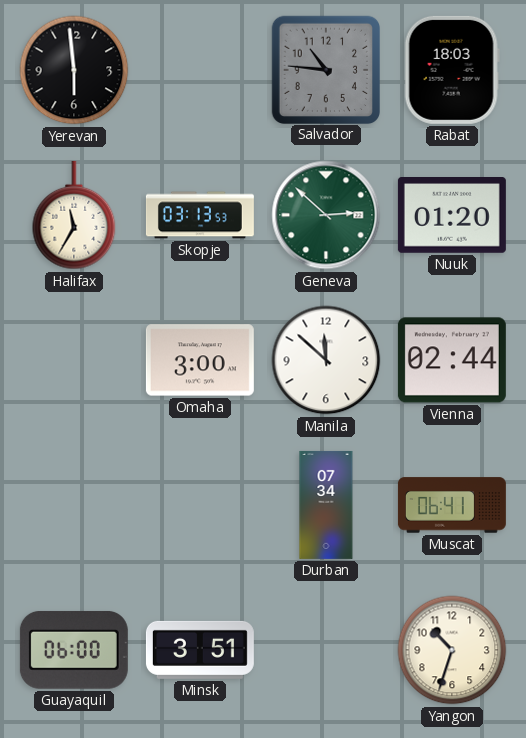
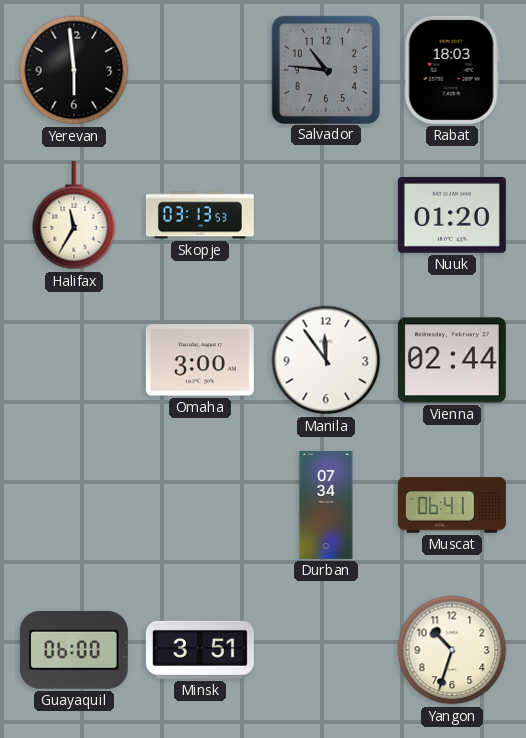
Geneva: 2:52 -> none
Manila: 11:52 -> 11:54
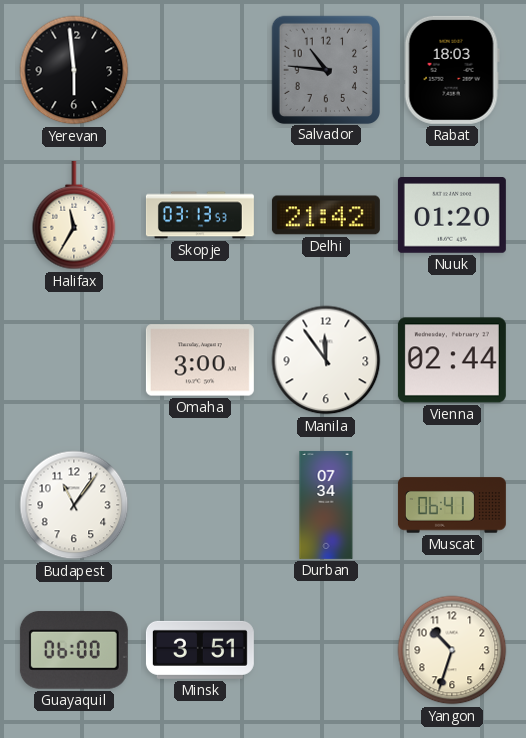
Delhi: none -> 21:42
Budapest: none -> 11:06
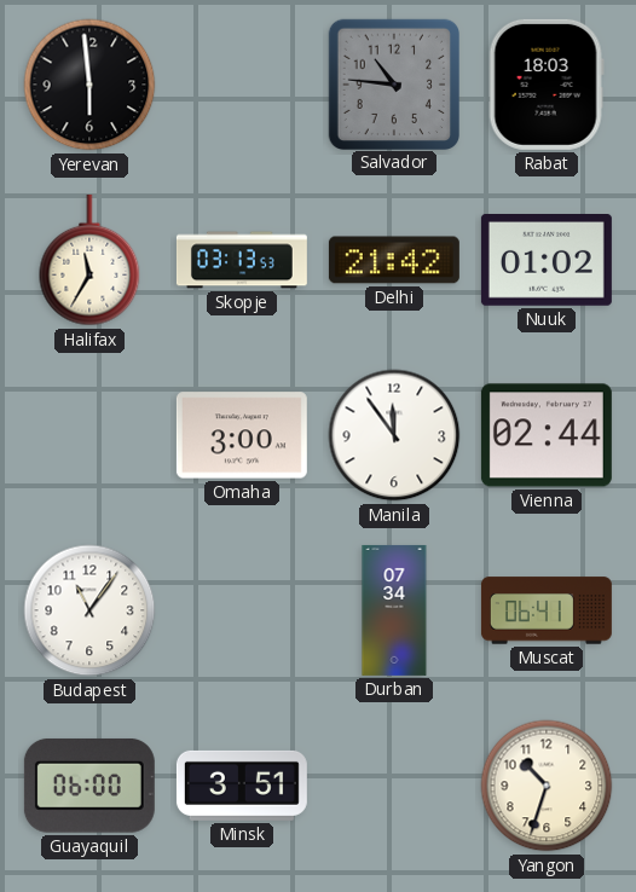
Nuuk: 01:20 -> 01:02
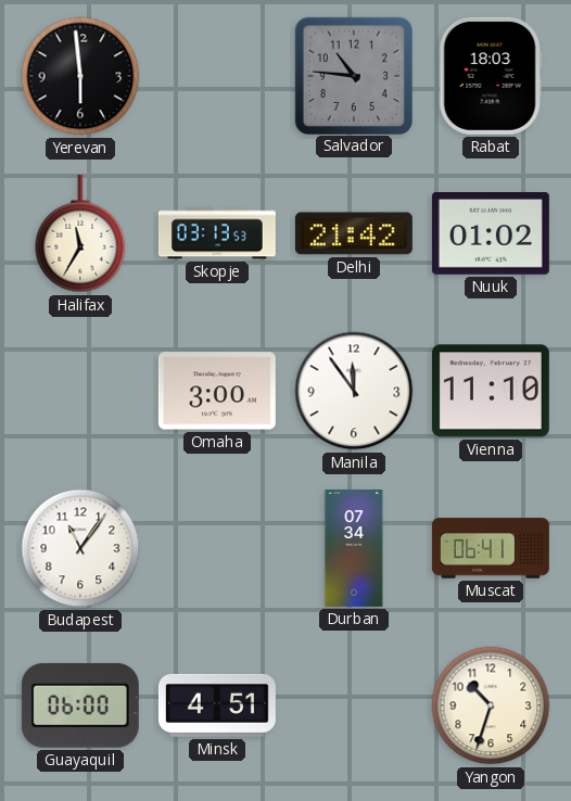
Vienna: 02:44 -> 11:10
Minsk: 3:51 -> 4:51
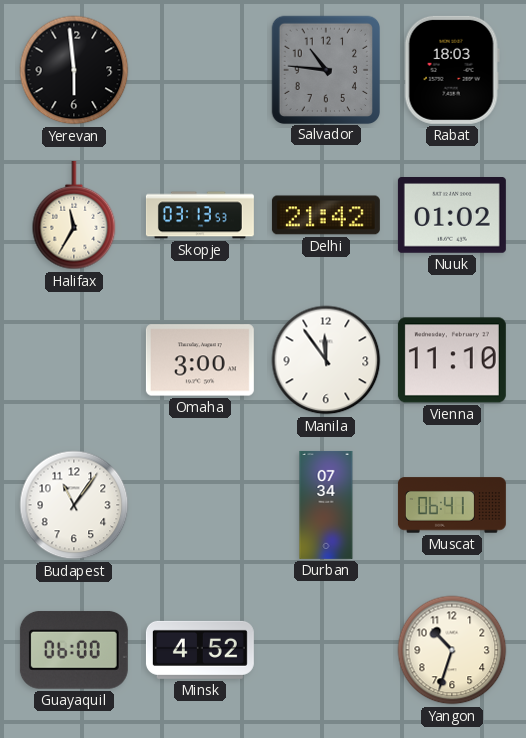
Minsk: 4:51 -> 4:52
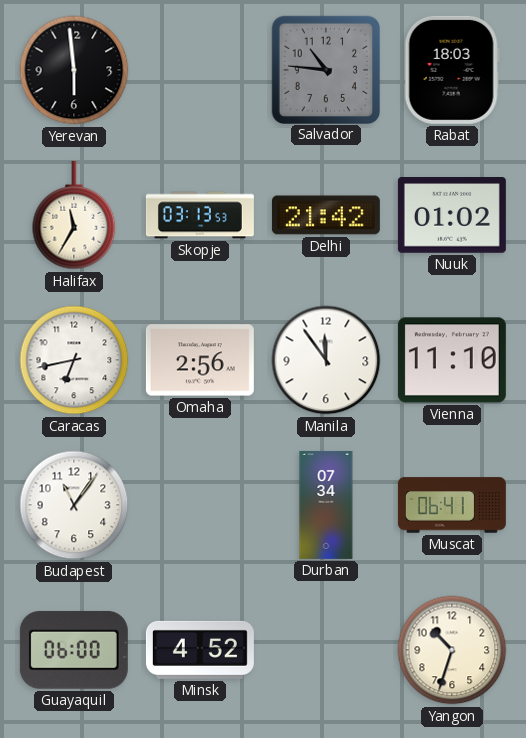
Caracas: none -> 6:43
Omaha: 3:00 -> 2:56
